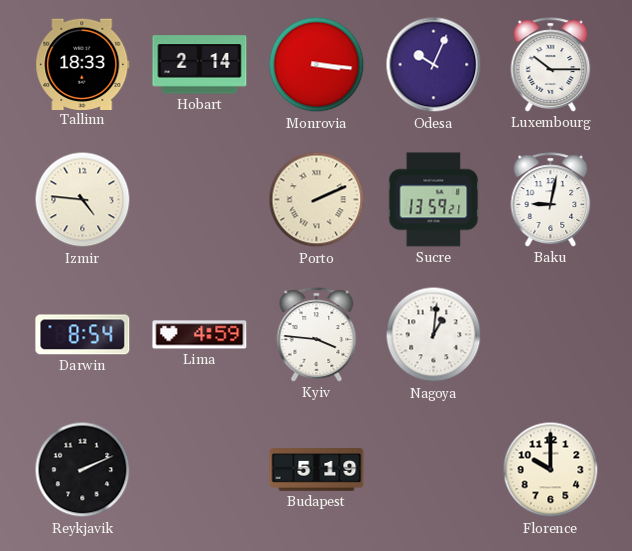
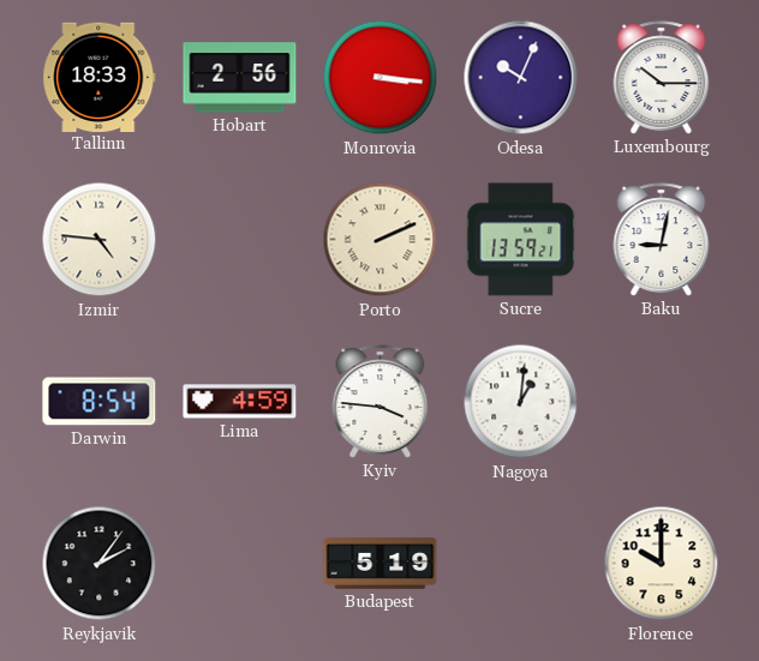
Hobart: 2:14 -> 2:56
Reykjavik: 2:11 -> 2:06
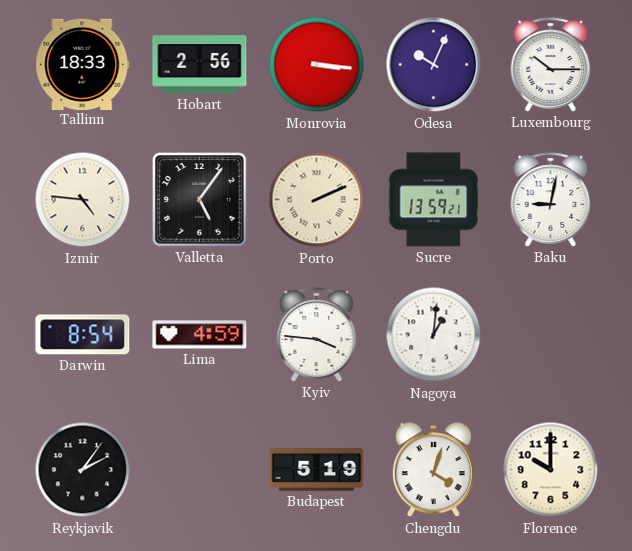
Valletta: none -> 5:06
Chengdu: none -> 4:03
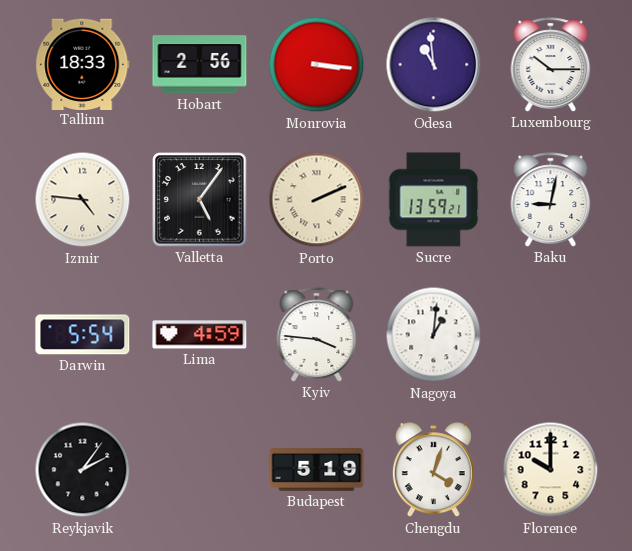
Odesa: 10:04 -> 10:59
Darwin: 8:54 -> 5:54
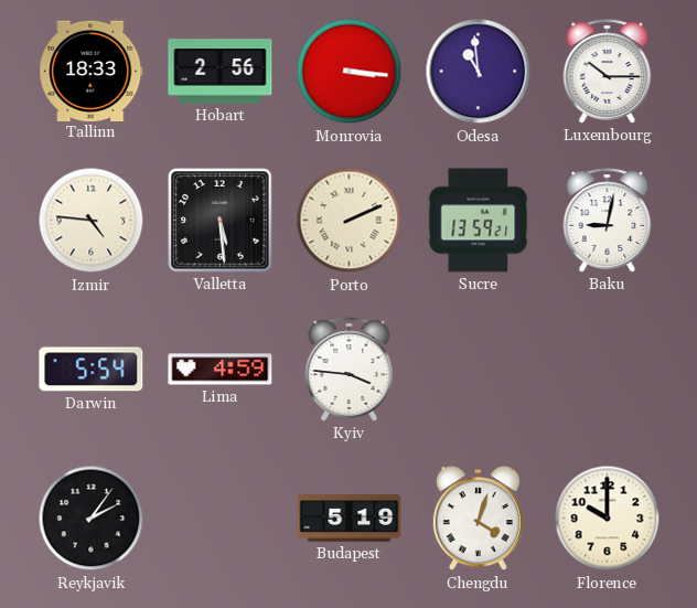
Valletta: 5:06 -> 5:29
Nagoya: 1:01 -> none
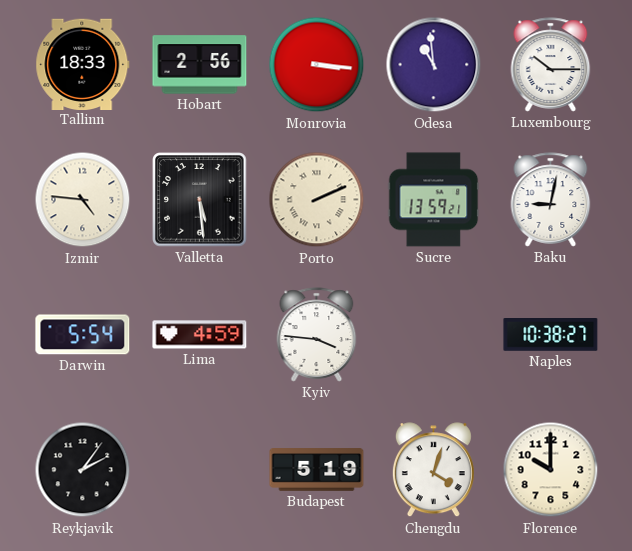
Naples: none -> 10:38
